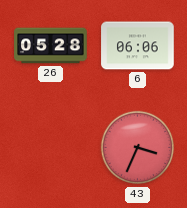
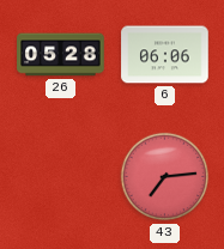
43: 3:34 -> 7:14
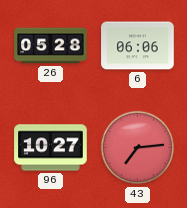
96: none -> 10:27
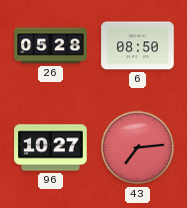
6: 06:06 -> 08:50
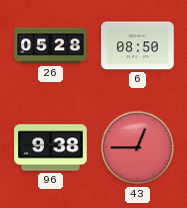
96: 10:27 -> 9:38
43: 7:14 -> 12:45
